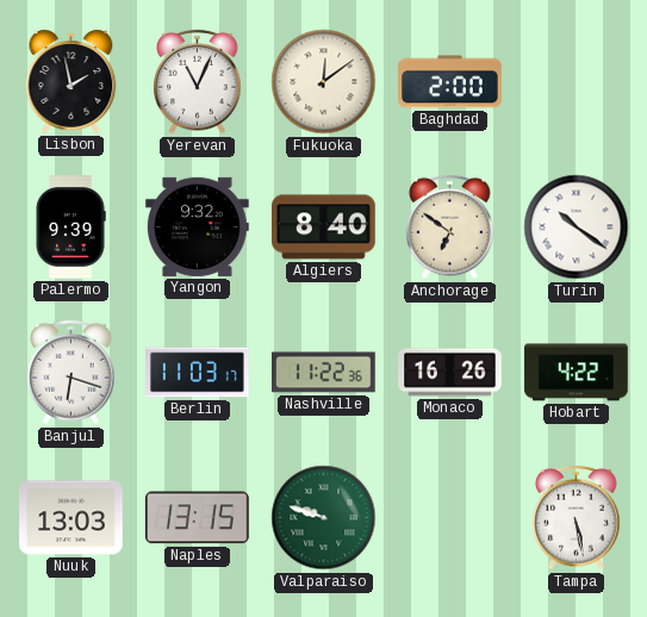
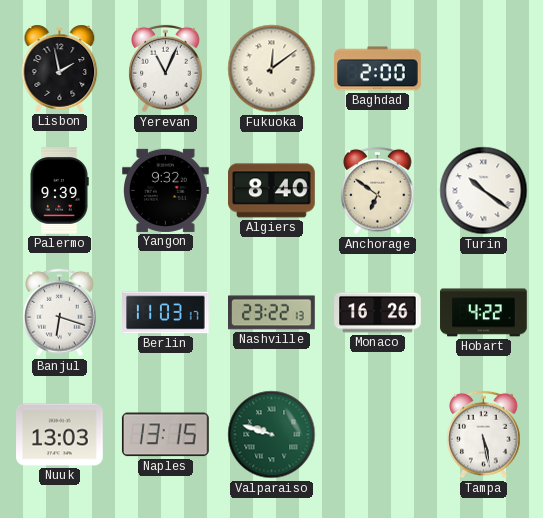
Nashville: 11:22 -> 23:22
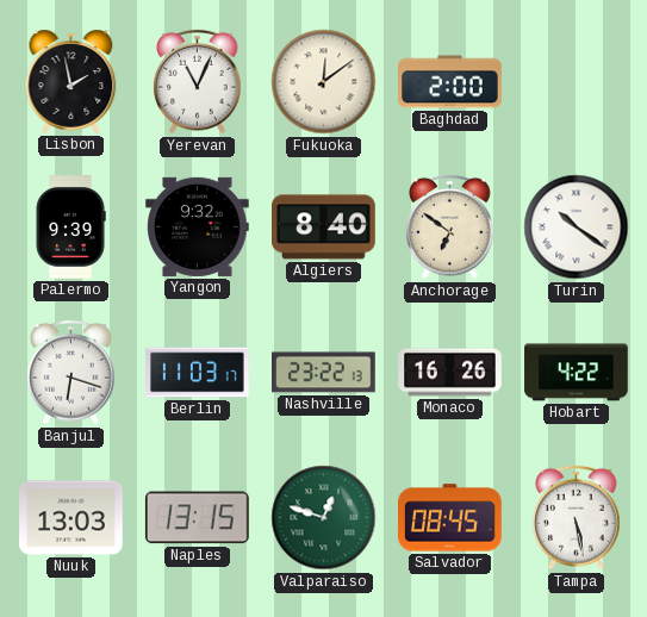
Valparaiso: 9:48 -> 12:48
Salvador: none -> 08:45
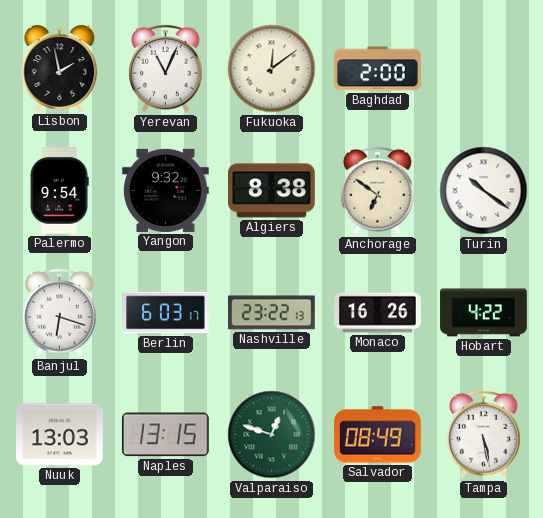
Palermo: 9:39 -> 9:54
Algiers: 8:40 -> 8:38
Berlin: 11:03 -> 6:03
Salvador: 08:45 -> 08:49
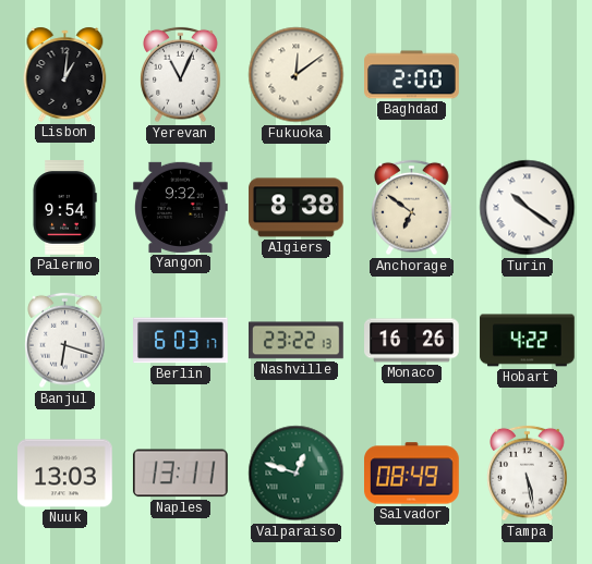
Lisbon: 1:58 -> 1:01
Naples: 13:15 -> 13:11
